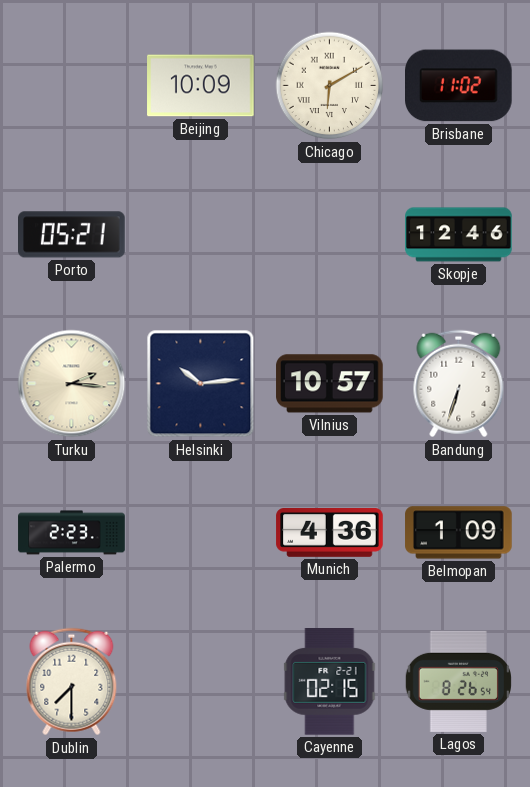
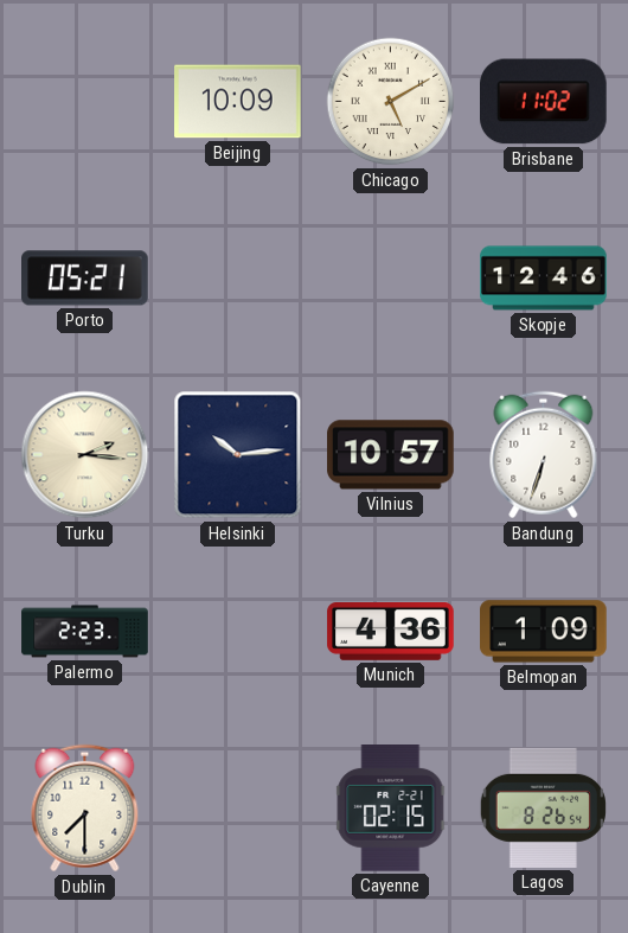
Chicago: 6:10 -> 5:10
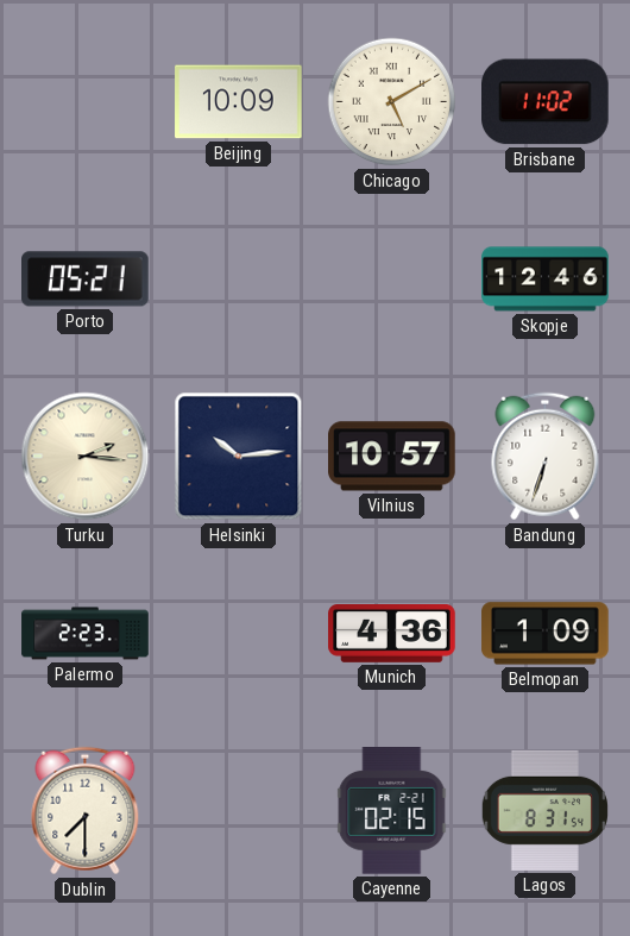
Lagos: 8:26 -> 8:31
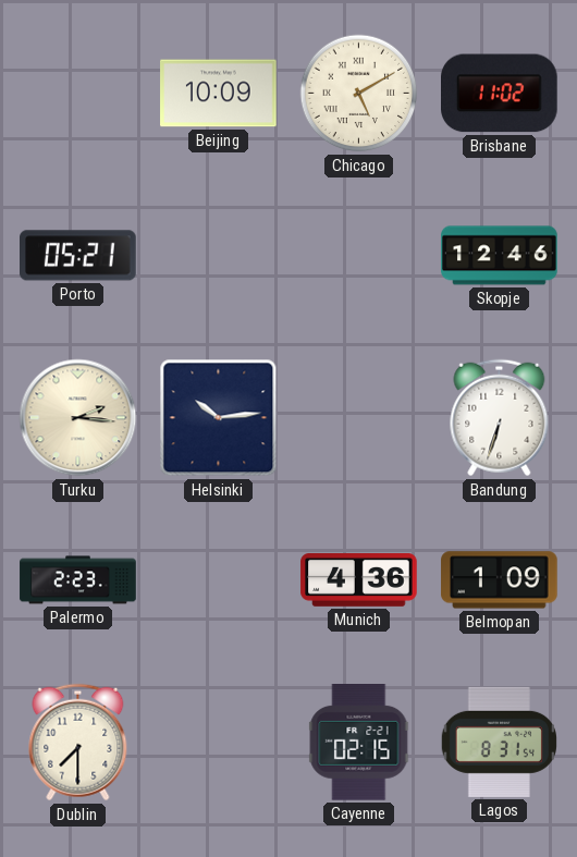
Vilnius: 10:57 -> none
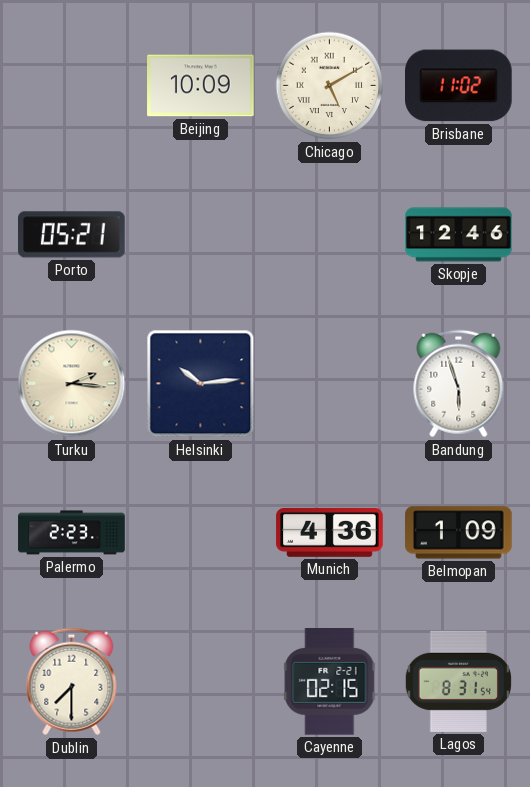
Bandung: 6:33 -> 5:57
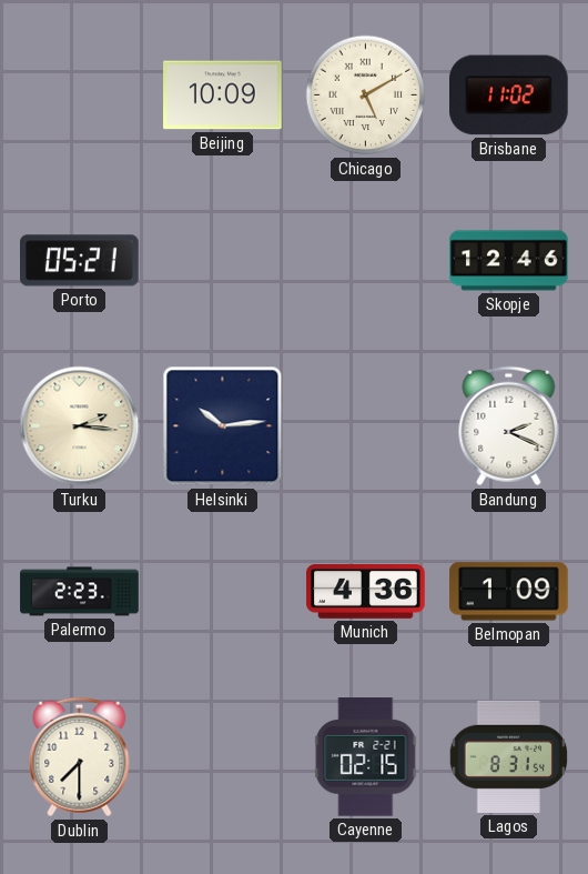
Bandung: 5:57 -> 2:19
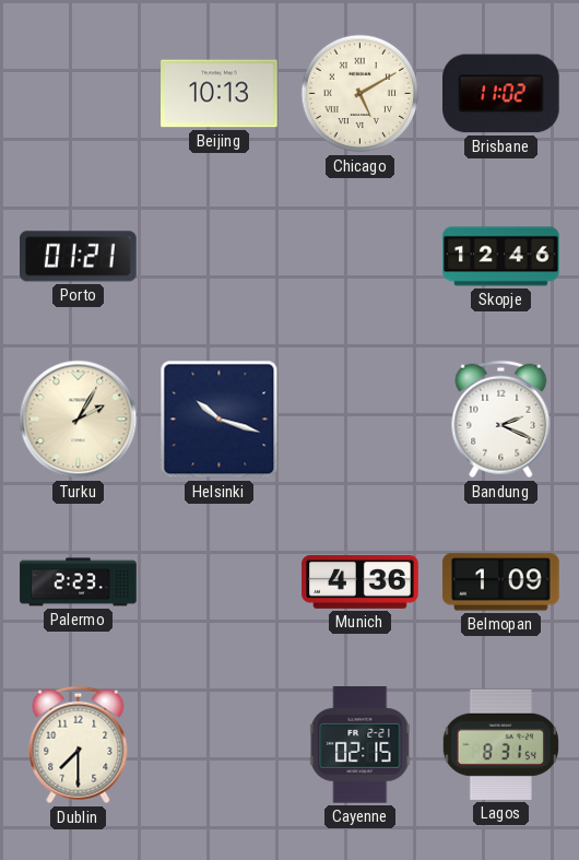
Beijing: 10:09 -> 10:13
Porto: 05:21 -> 01:21
Turku: 2:16 -> 2:05
Helsinki: 10:14 -> 10:18
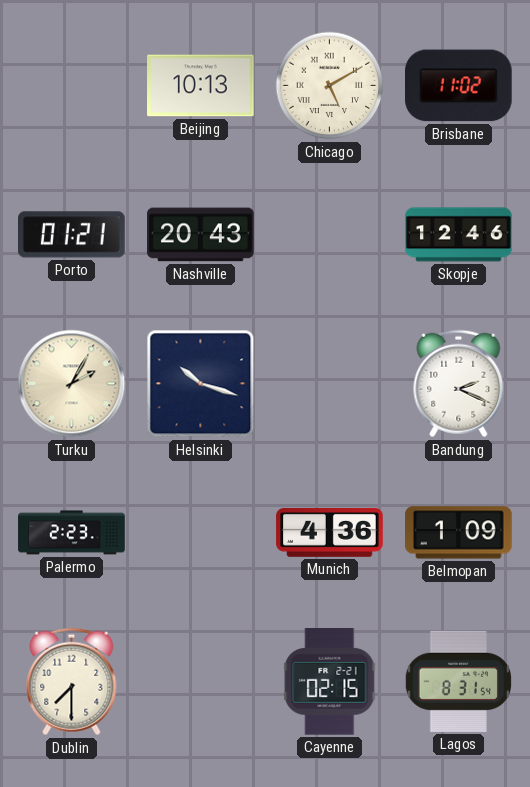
Nashville: none -> 20:43
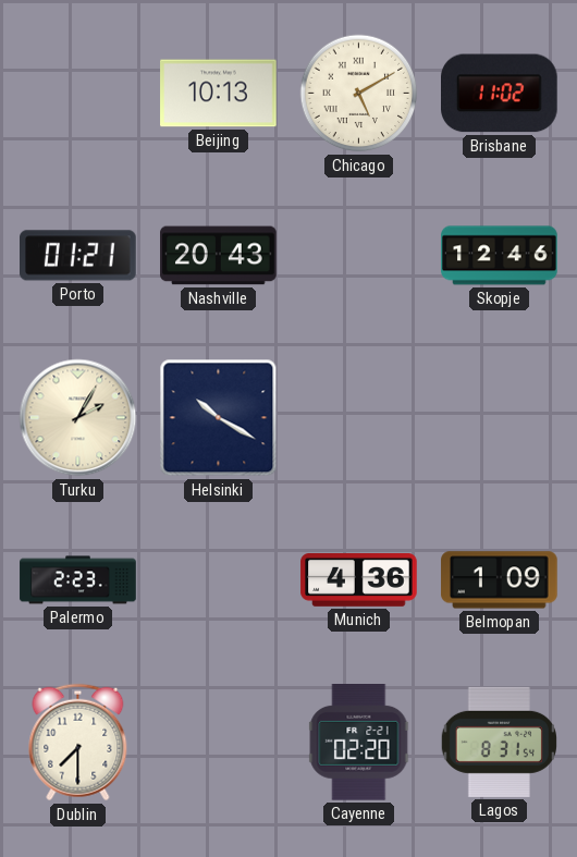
Helsinki: 10:18 -> 10:20
Bandung: 2:19 -> none
Cayenne: 02:15 -> 02:20
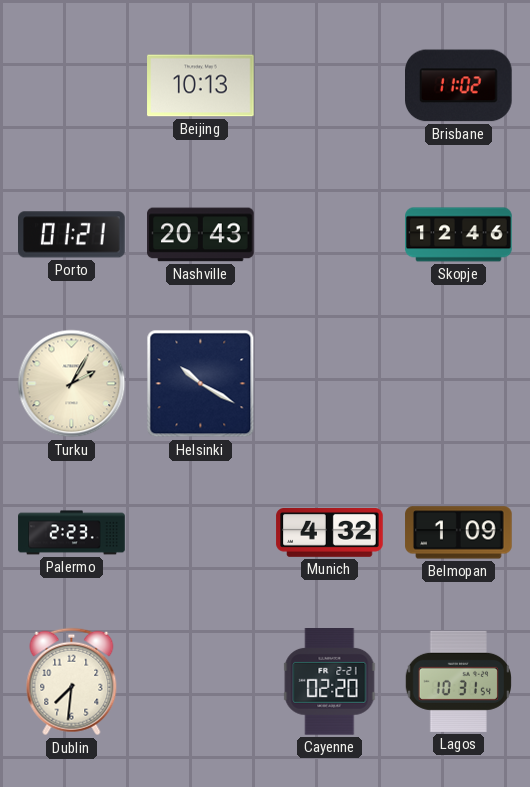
Chicago: 5:10 -> none
Munich: 4:36 -> 4:32
Dublin: 7:30 -> 7:31
Lagos: 8:31 -> 10:31
